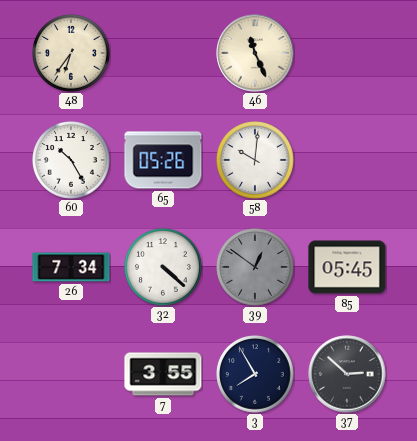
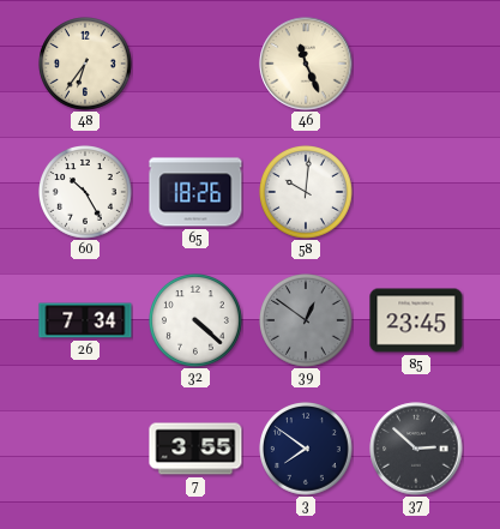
65: 05:26 -> 18:26
85: 05:45 -> 23:45
3: 7:55 -> 7:51
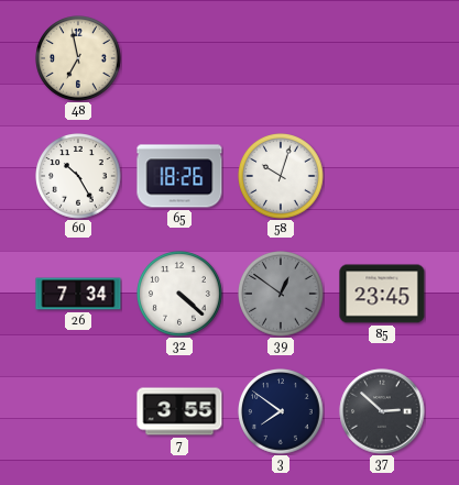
48: 6:36 -> 6:58
46: 11:26 -> none
58: 10:01 -> 10:03
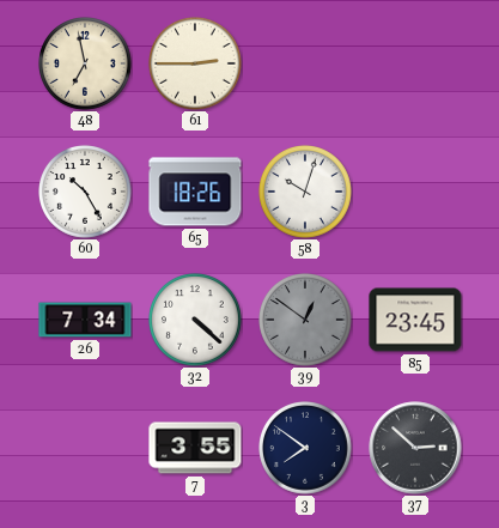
61: none -> 2:45
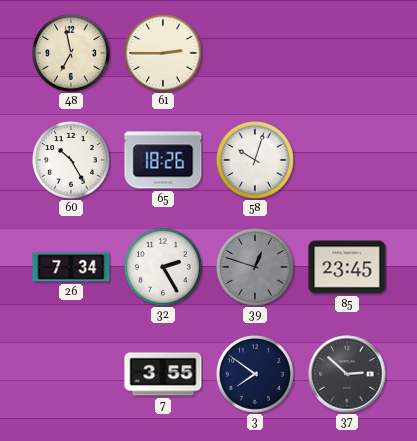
32: 4:22 -> 2:25
39: 12:51 -> 12:48
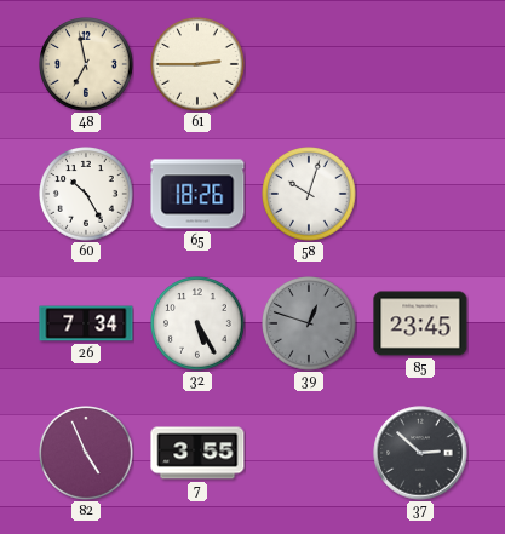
32: 2:25 -> 5:25
82: none -> 4:56
3: 7:51 -> none
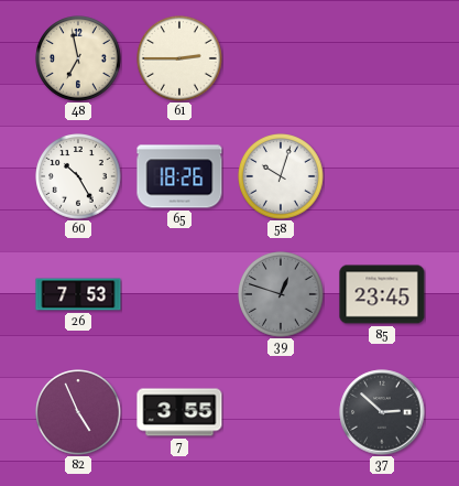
26: 7:34 -> 7:53
32: 5:25 -> none
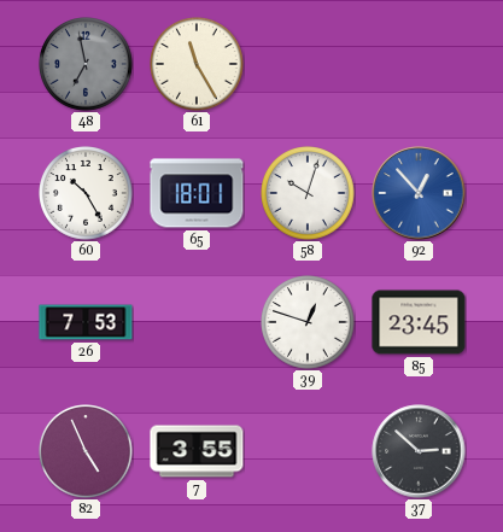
48 dial: cream -> grey
61: 2:45 -> 11:25
65: 18:26 -> 18:01
92: none -> 12:53
39 dial: grey -> white
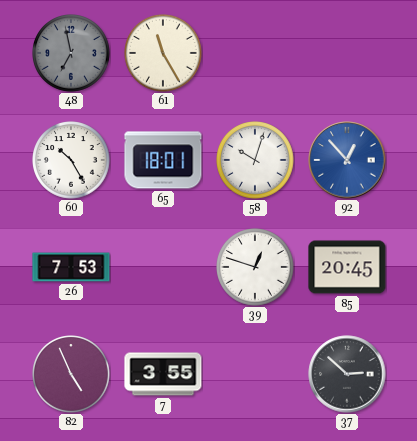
85: 23:45 -> 20:45
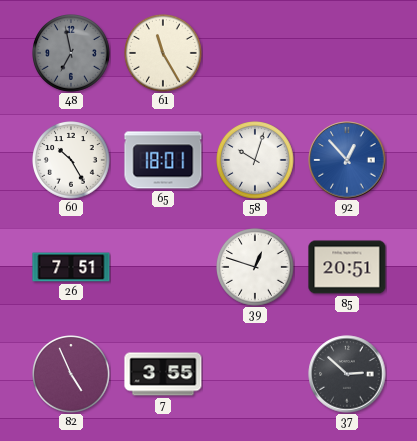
26: 7:53 -> 7:51
85: 20:45 -> 20:51
